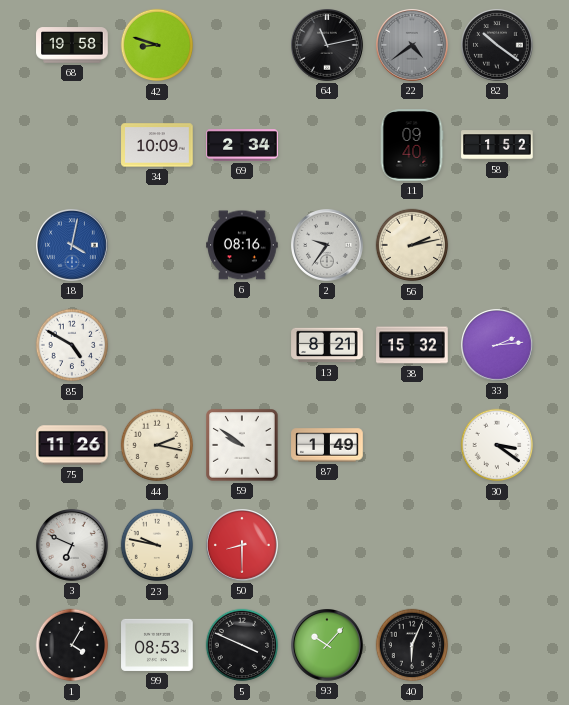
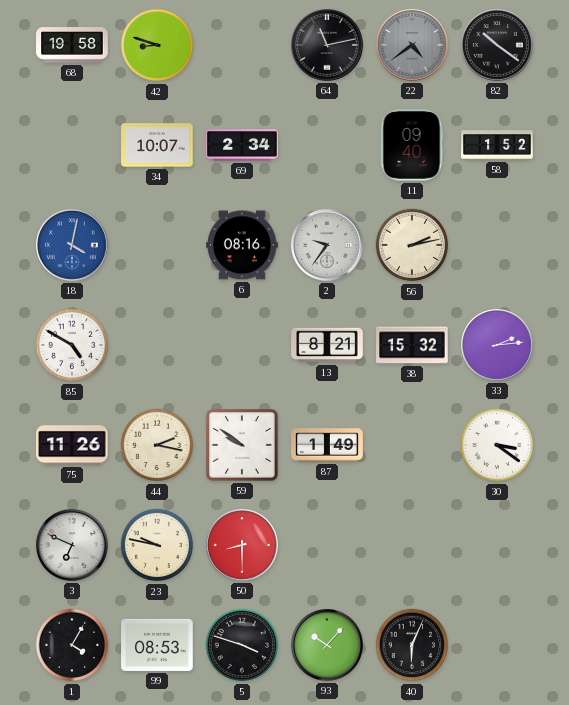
34: 10:09 -> 10:07
5: 3:49 -> 3:48
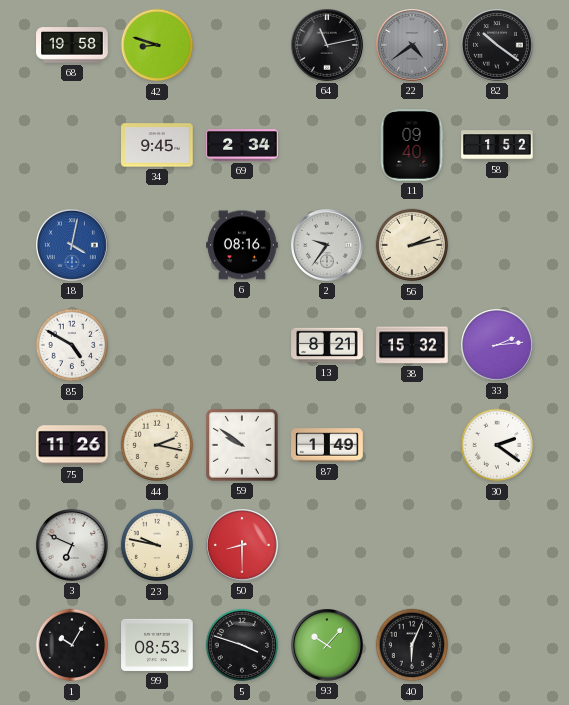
34: 10:07 -> 9:45
30: 3:21 -> 2:21
1: 4:05 -> 10:05
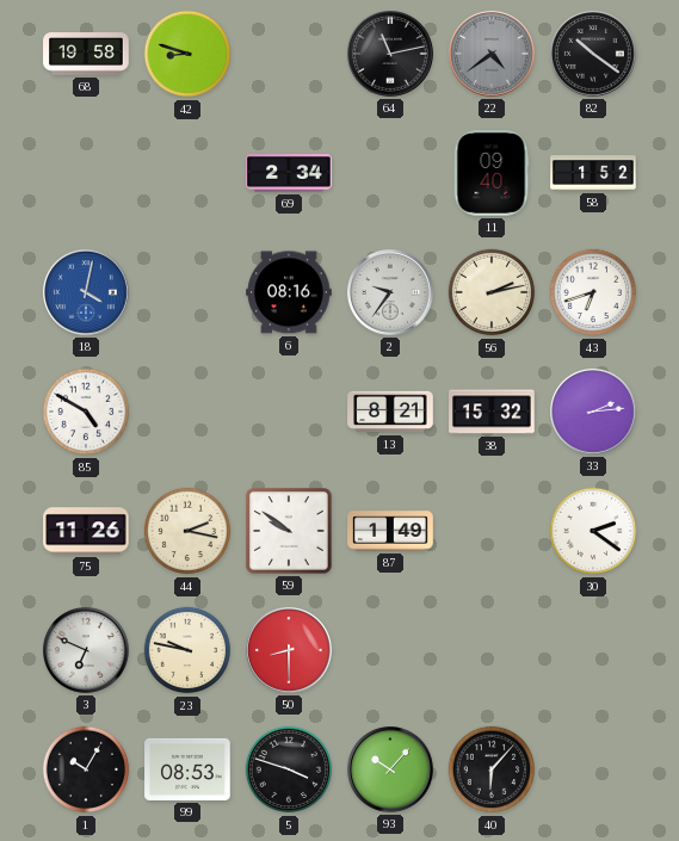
34: 9:45 -> none
43: none -> 6:42
40: 6:04 -> 6:07
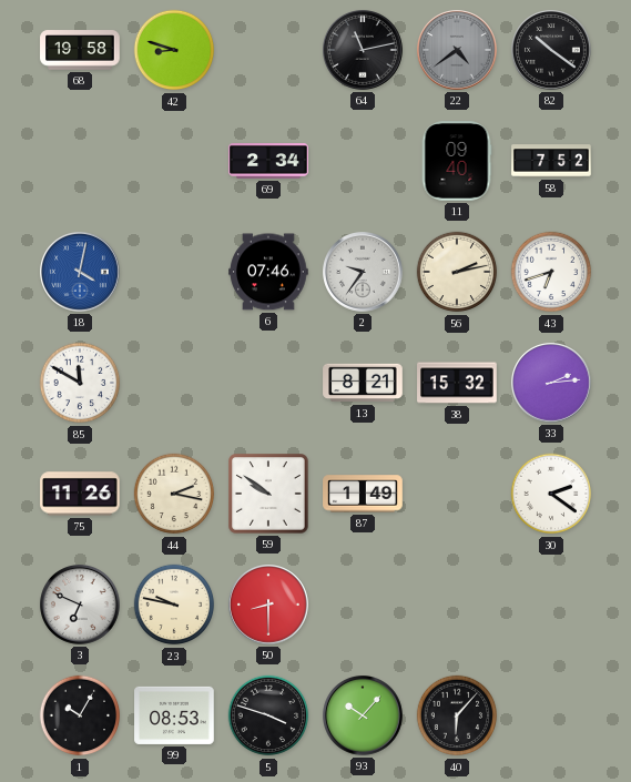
58: 1:52 -> 7:52
6: 08:16 -> 07:46
85: 4:50 -> 11:50
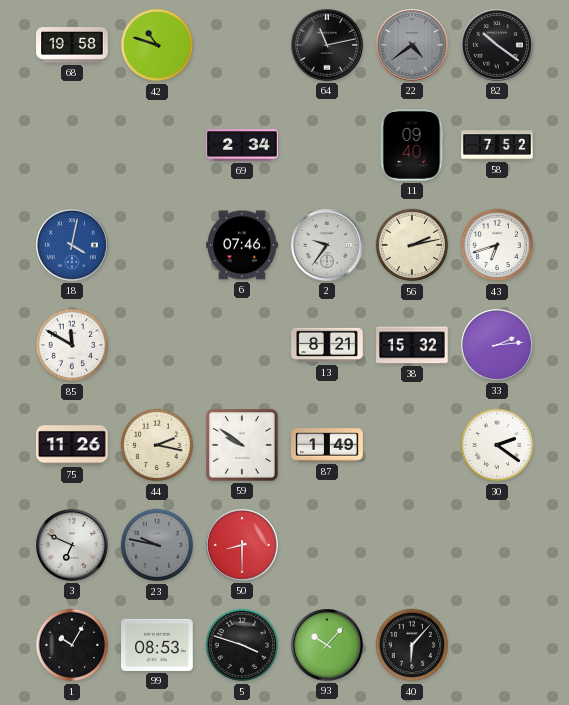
42: 8:48 -> 10:48
23 dial: cream -> grey
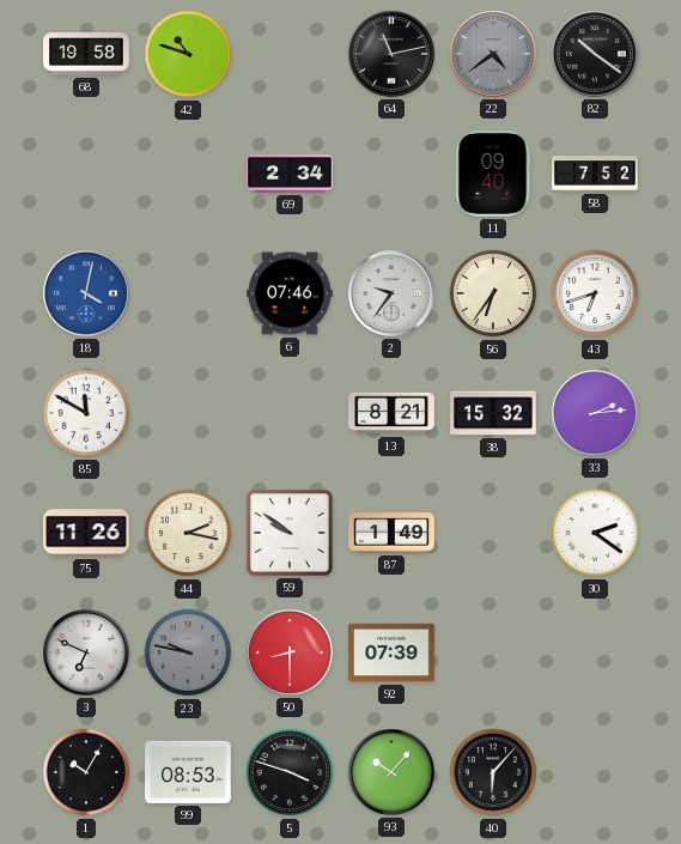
56: 2:13 -> 6:36
92: none -> 07:39
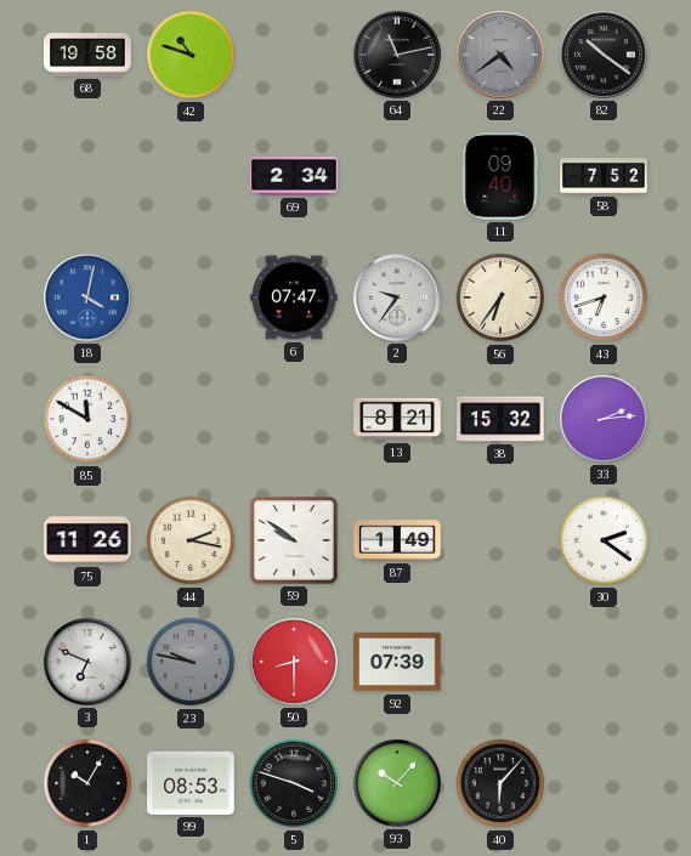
6: 07:46 -> 07:47
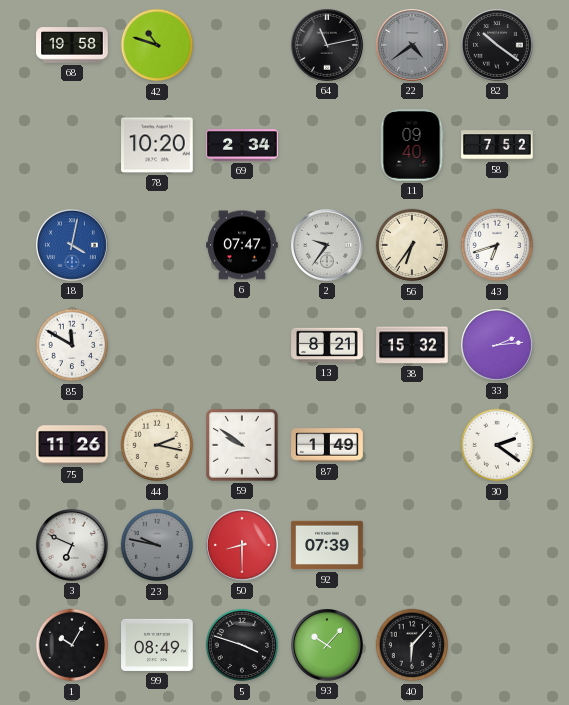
78: none -> 10:20
99: 08:53 -> 08:49
